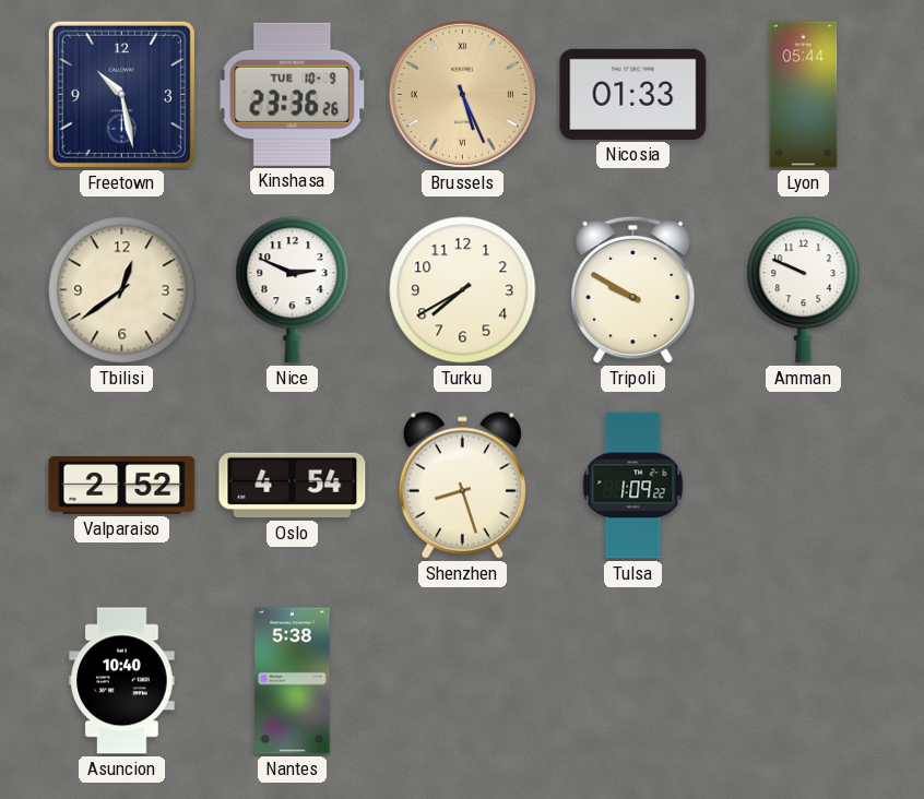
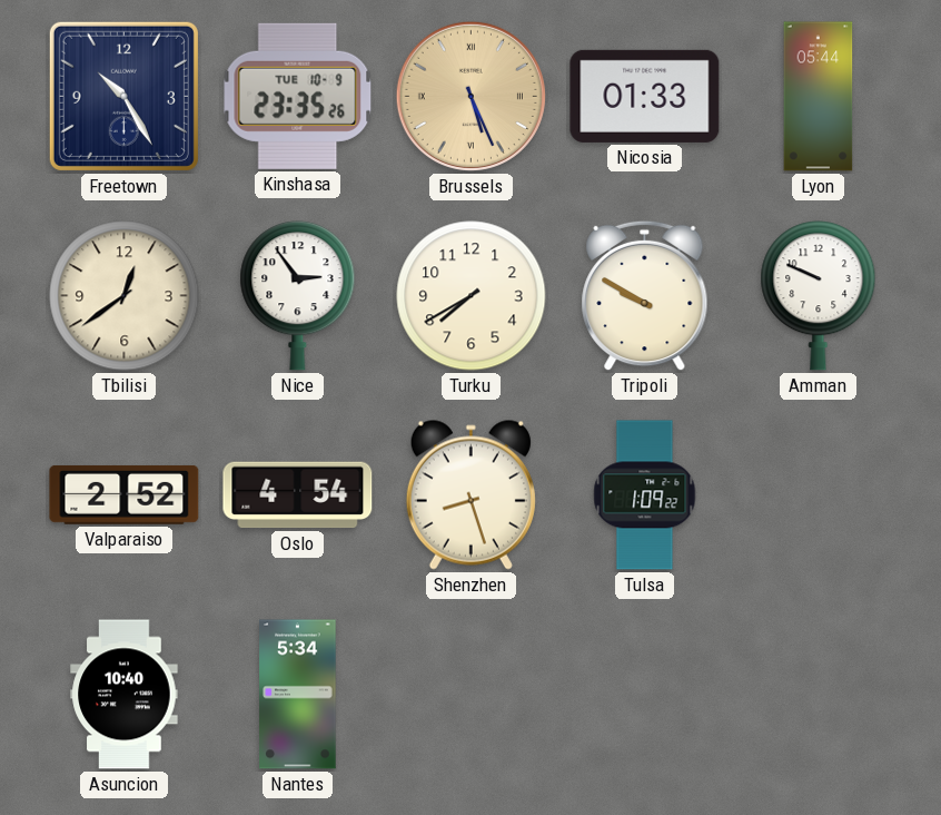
Freetown: 10:28 -> 10:25
Kinshasa: 23:36 -> 23:35
Nice: 2:49 -> 2:54
Nantes: 5:38 -> 5:34
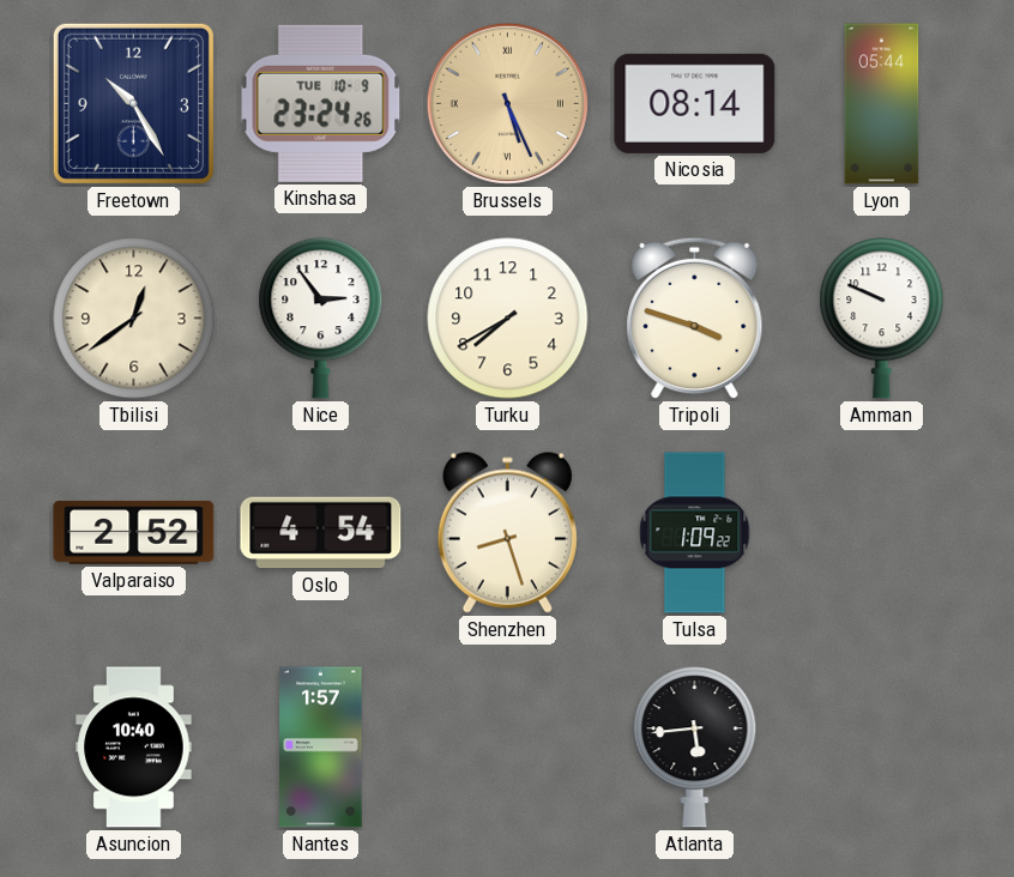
Kinshasa: 23:35 -> 23:24
Nicosia: 01:33 -> 08:14
Tripoli: 9:50 -> 3:48
Nantes: 5:34 -> 1:57
Atlanta: none -> 5:44
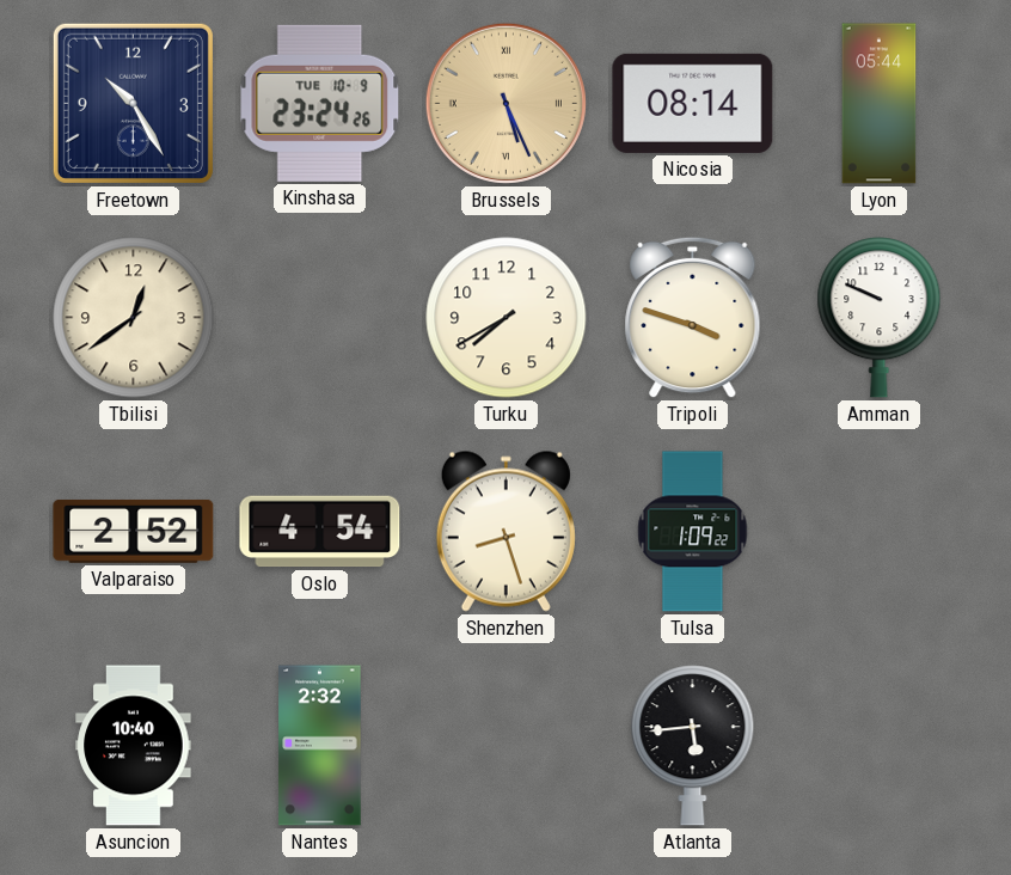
Nice: 2:54 -> none
Nantes: 1:57 -> 2:32
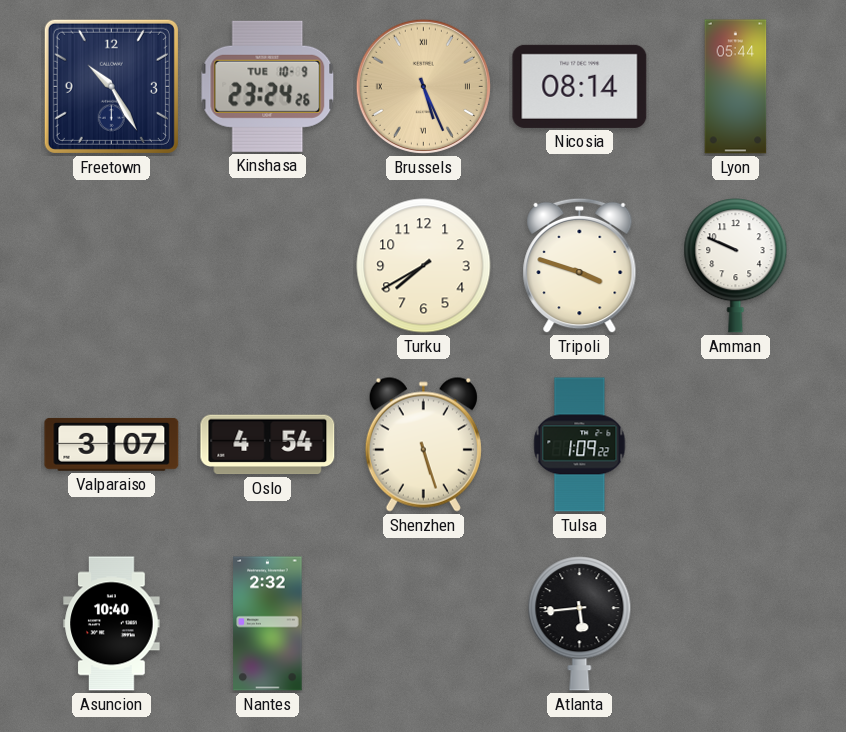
Tbilisi: 12:39 -> none
Valparaiso: 2:52 -> 3:07
Shenzhen: 8:27 -> 5:27
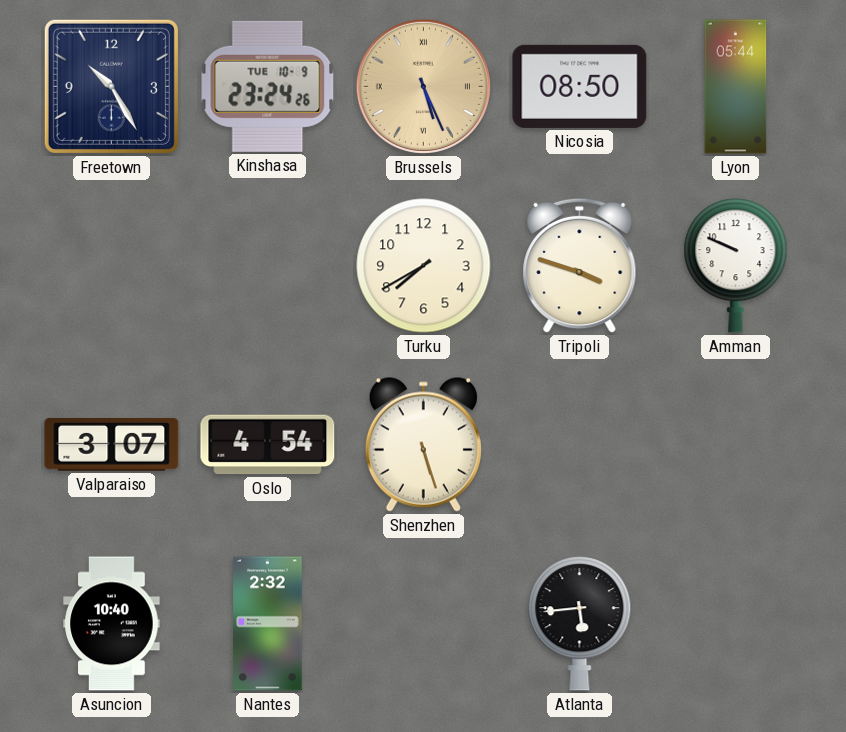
Nicosia: 08:14 -> 08:50
Tulsa: 1:09 -> none
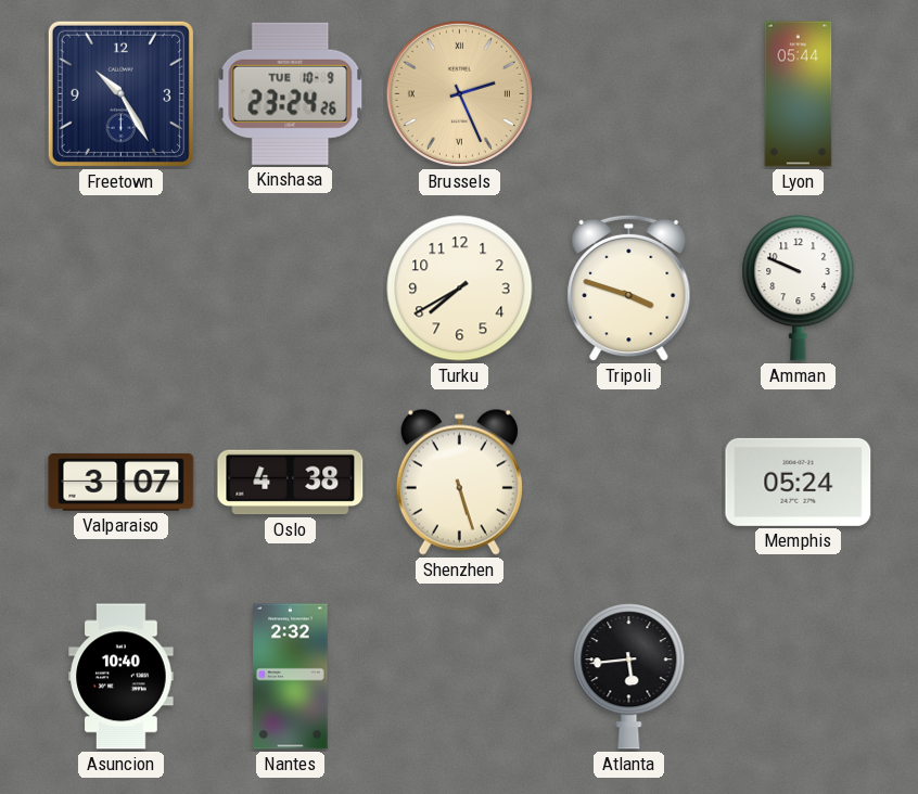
Brussels: 5:26 -> 2:26
Nicosia: 08:50 -> none
Oslo: 4:54 -> 4:38
Memphis: none -> 05:24
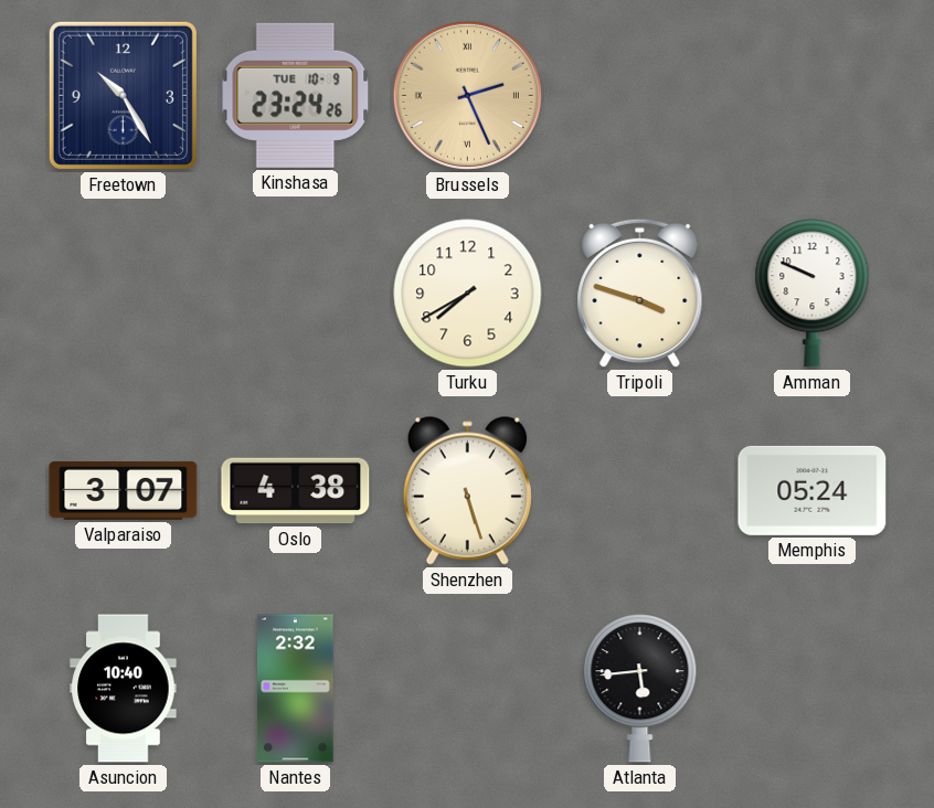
Lyon: 05:44 -> none
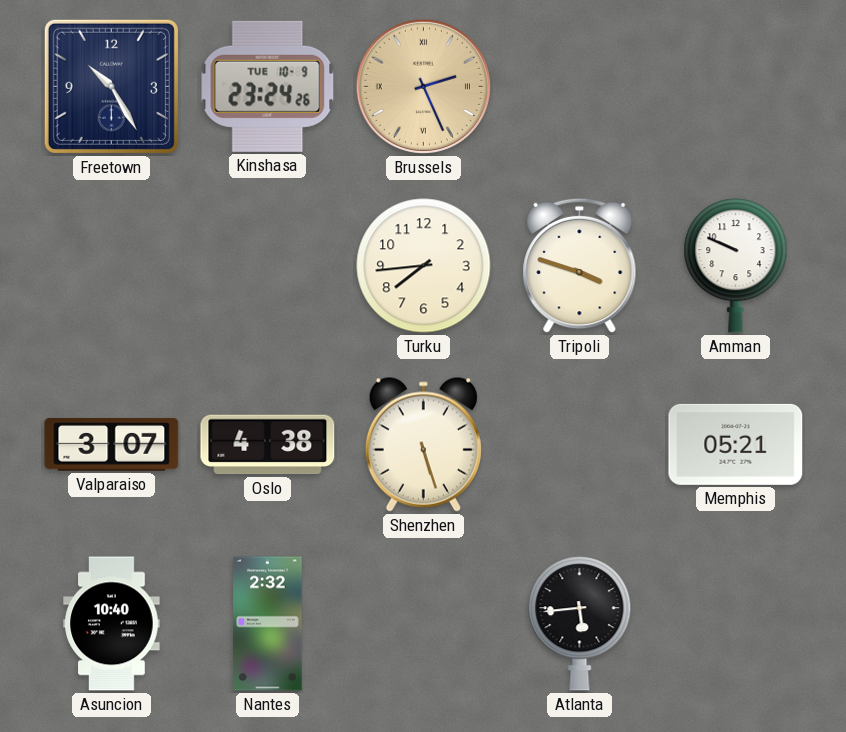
Turku: 7:40 -> 7:44
Memphis: 05:24 -> 05:21
